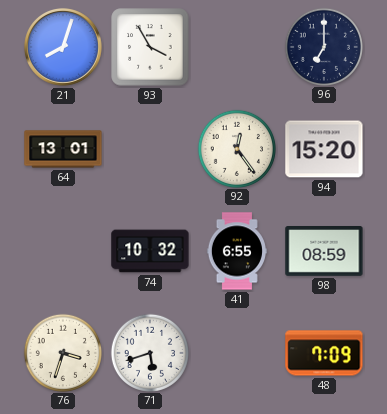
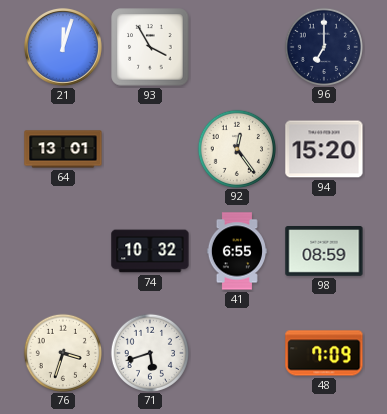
21: 8:03 -> 12:03
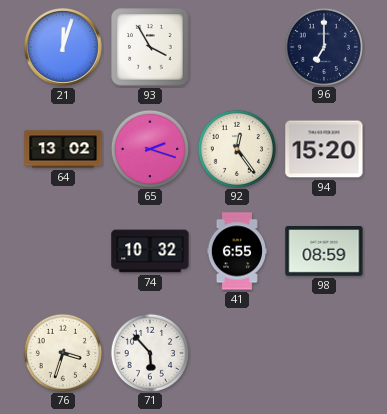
64: 13:01 -> 13:02
65: none -> 2:18
71: 5:42 -> 5:53
48: 7:09 -> none
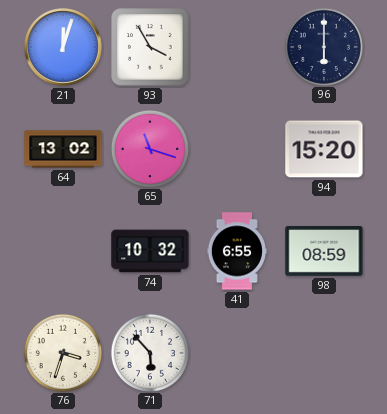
96: 7:00 -> 6:00
65: 2:18 -> 11:18
92: 12:24 -> none
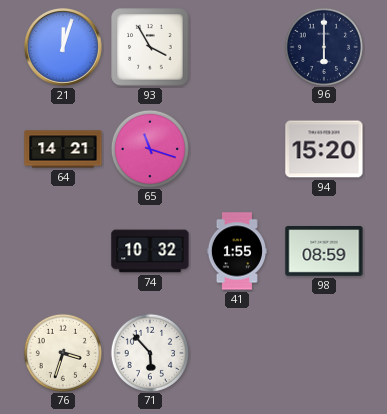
64: 13:02 -> 14:21
41: 6:55 -> 1:55
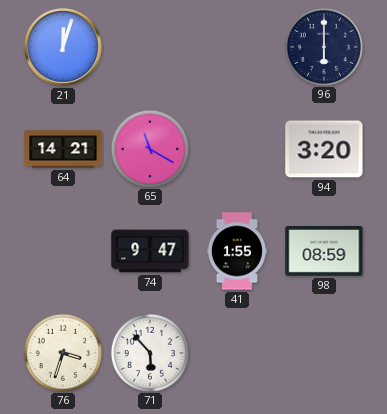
93: 3:55 -> none
65: 11:18 -> 11:20
94: 15:20 -> 3:20
74: 10:32 -> 9:47
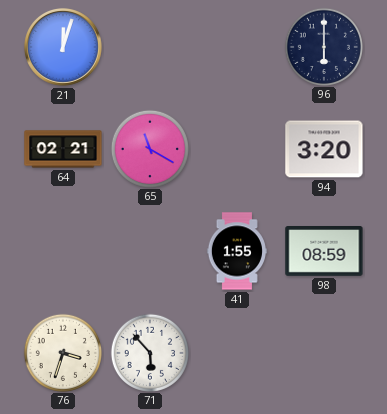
64: 14:21 -> 02:21
74: 9:47 -> none
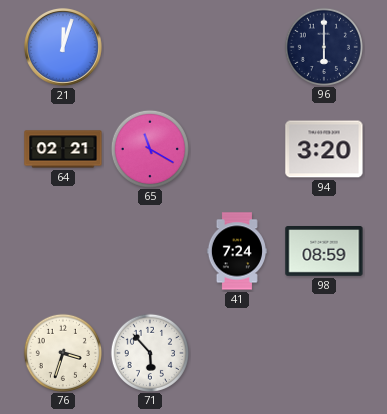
41: 1:55 -> 7:24
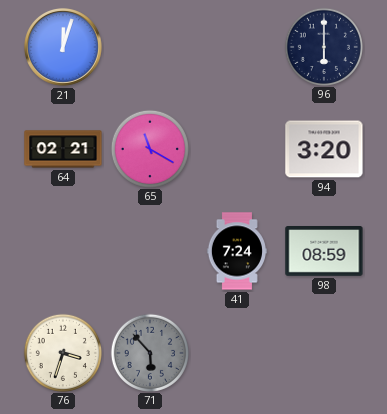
71 dial: white -> grey
